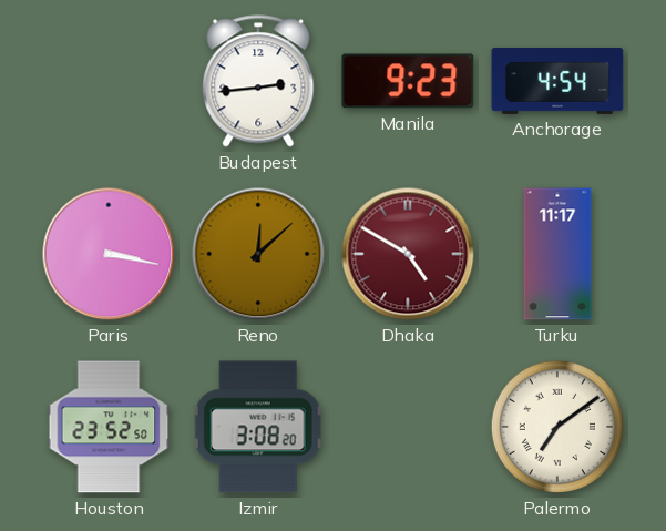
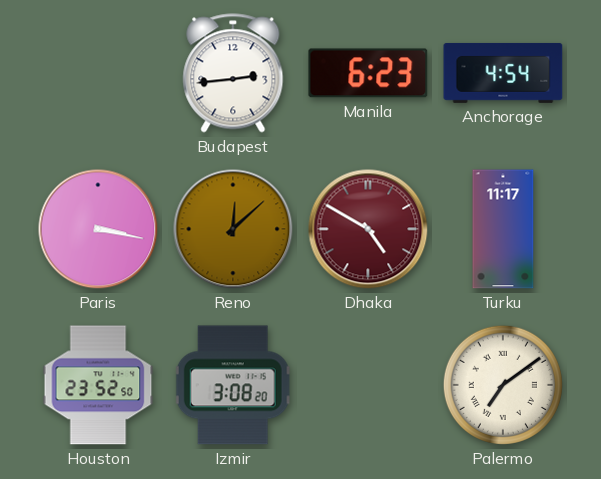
Manila: 9:23 -> 6:23
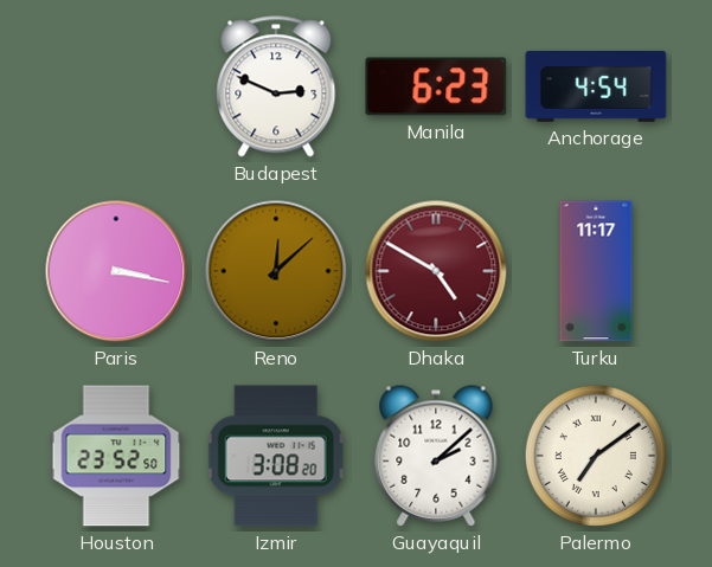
Budapest: 2:44 -> 2:49
Guayaquil: none -> 2:08
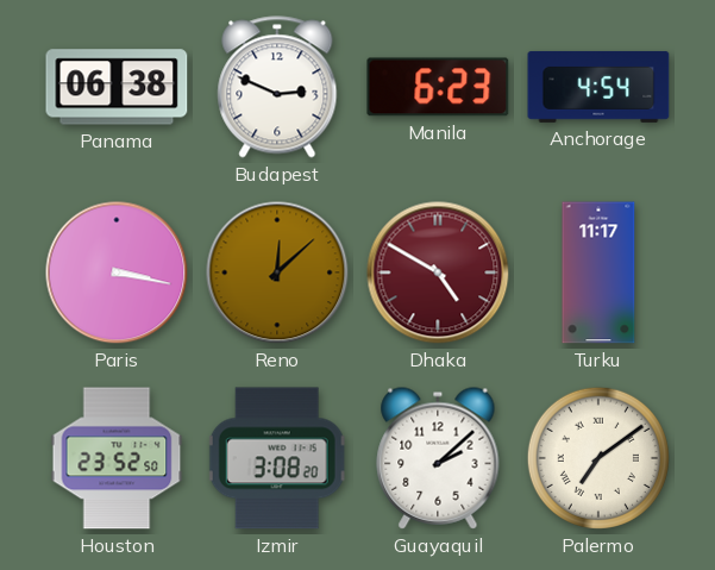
Panama: none -> 06:38
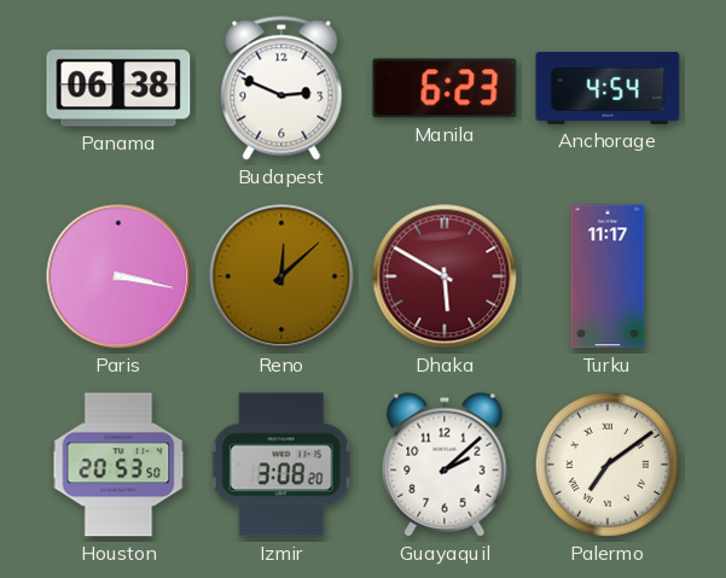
Dhaka: 4:50 -> 5:50
Houston: 23:52 -> 20:53
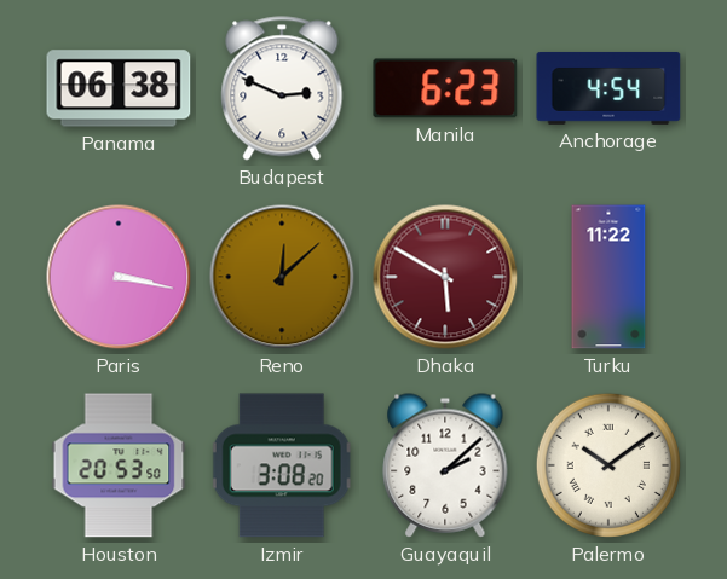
Turku: 11:17 -> 11:22
Palermo: 7:09 -> 10:09
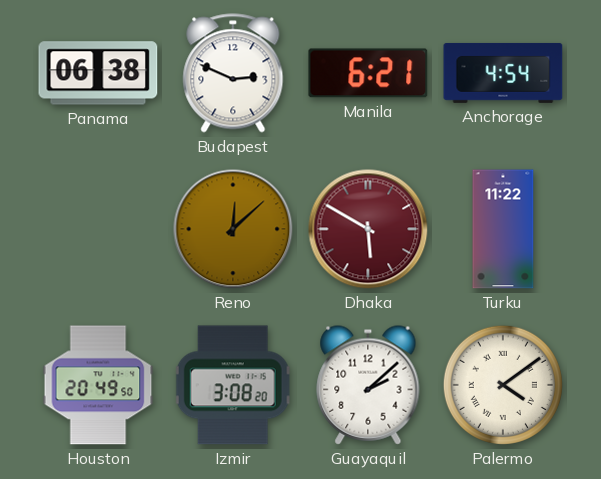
Manila: 6:23 -> 6:21
Paris: 3:17 -> none
Houston: 20:53 -> 20:49
Palermo: 10:09 -> 4:09
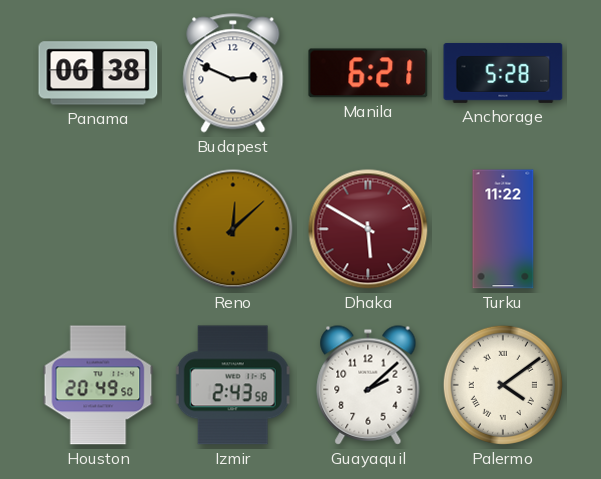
Anchorage: 4:54 -> 5:28
Izmir: 3:08 -> 2:43
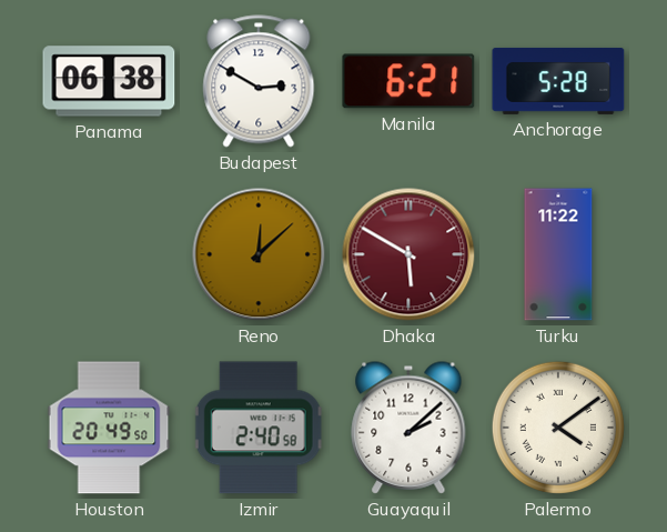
Budapest: 2:49 -> 2:50
Izmir: 2:43 -> 2:40
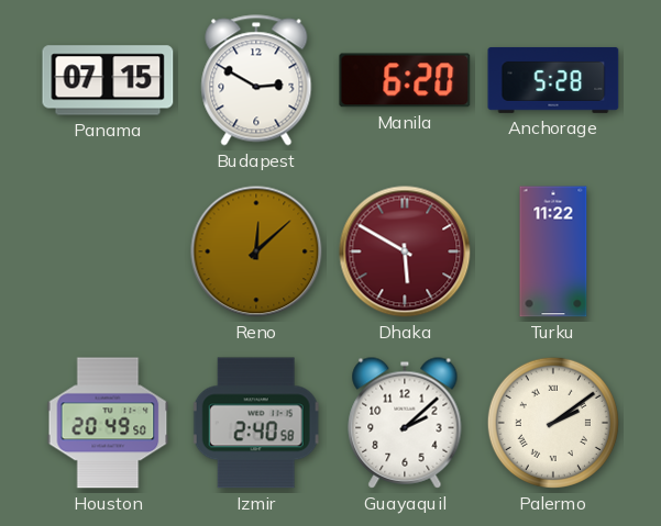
Panama: 06:38 -> 07:15
Manila: 6:21 -> 6:20
Palermo: 4:09 -> 2:09
